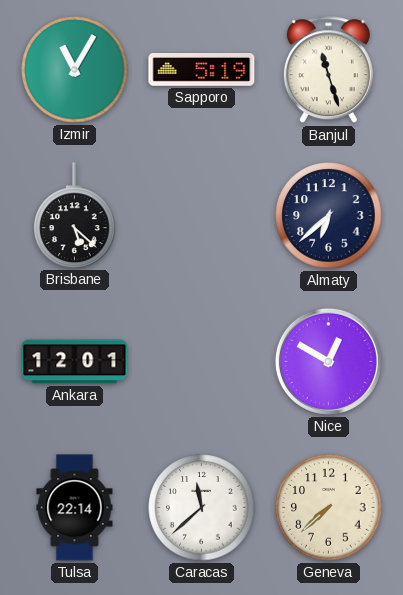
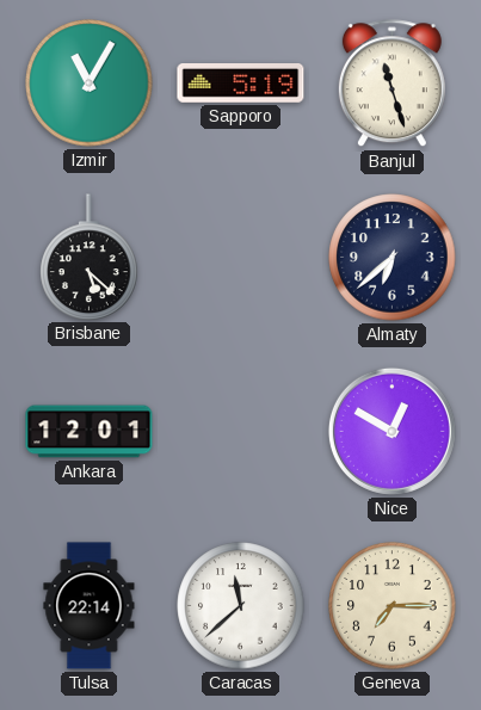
Geneva: 7:38 -> 7:15
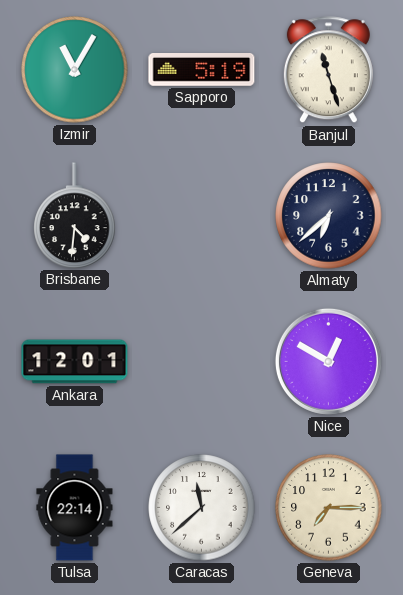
Brisbane: 5:22 -> 4:31
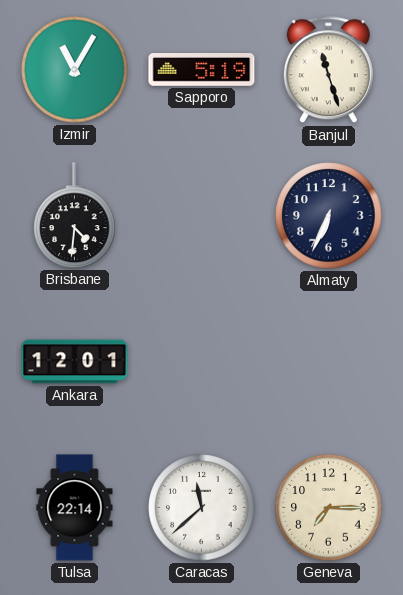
Almaty: 6:38 -> 6:34
Nice: 12:50 -> none
